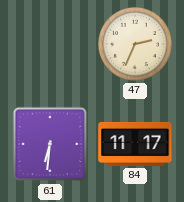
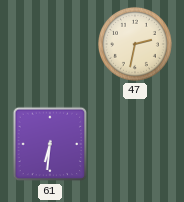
47: 2:34 -> 2:32
84: 11:17 -> none
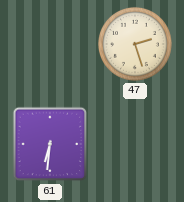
47: 2:32 -> 2:27
